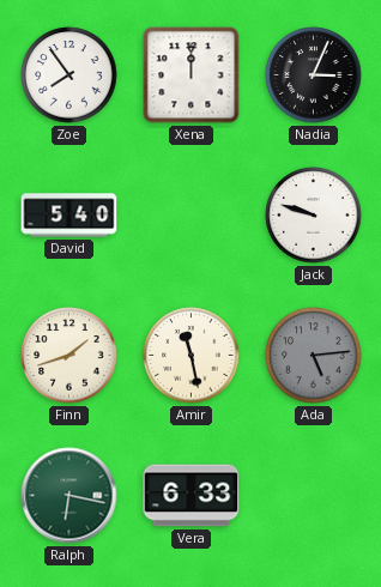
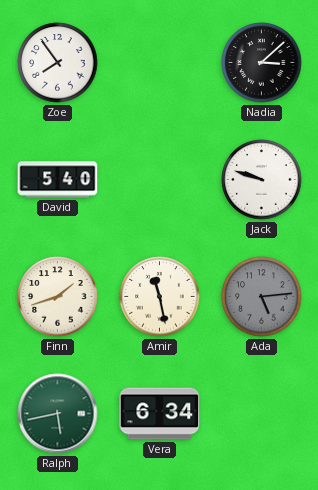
Xena: 12:00 -> none
Nadia: 3:04 -> 3:08
Ralph: 6:17 -> 5:43
Vera: 6:33 -> 6:34
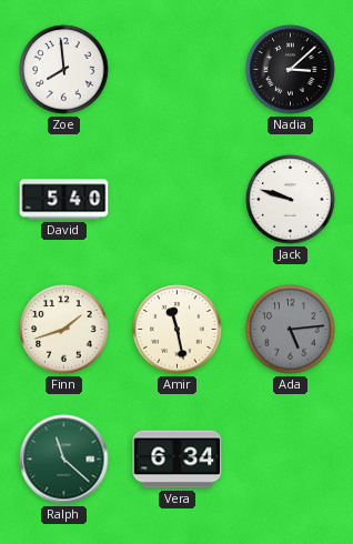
Zoe: 7:54 -> 7:59
Ralph: 5:43 -> 11:22
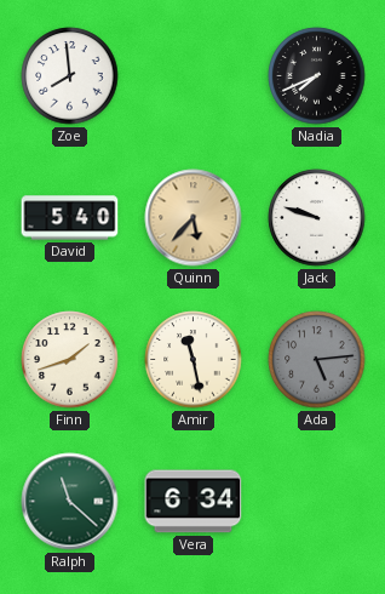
Nadia: 3:08 -> 7:41
Quinn: none -> 5:37
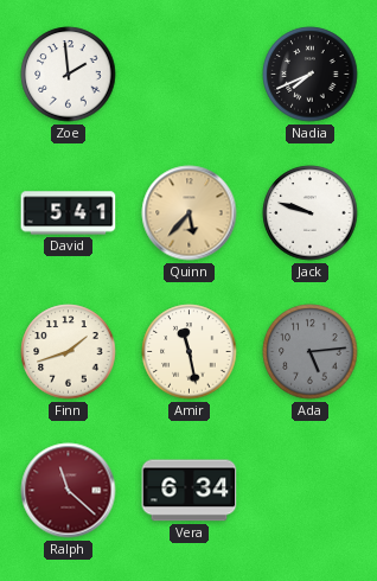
Zoe: 7:59 -> 1:59
David: 5:40 -> 5:41
Ralph dial: green -> burgundy
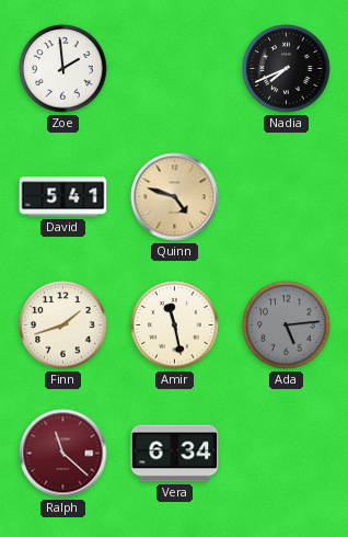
Quinn: 5:37 -> 4:48
Jack: 9:48 -> none
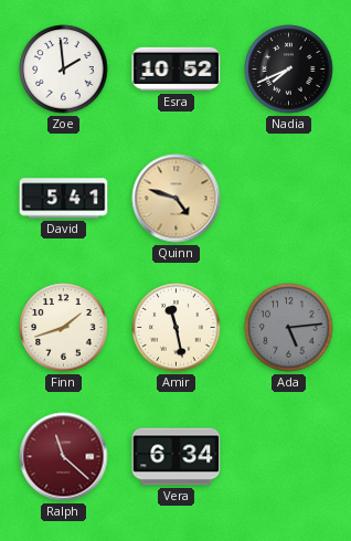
Esra: none -> 10:52
